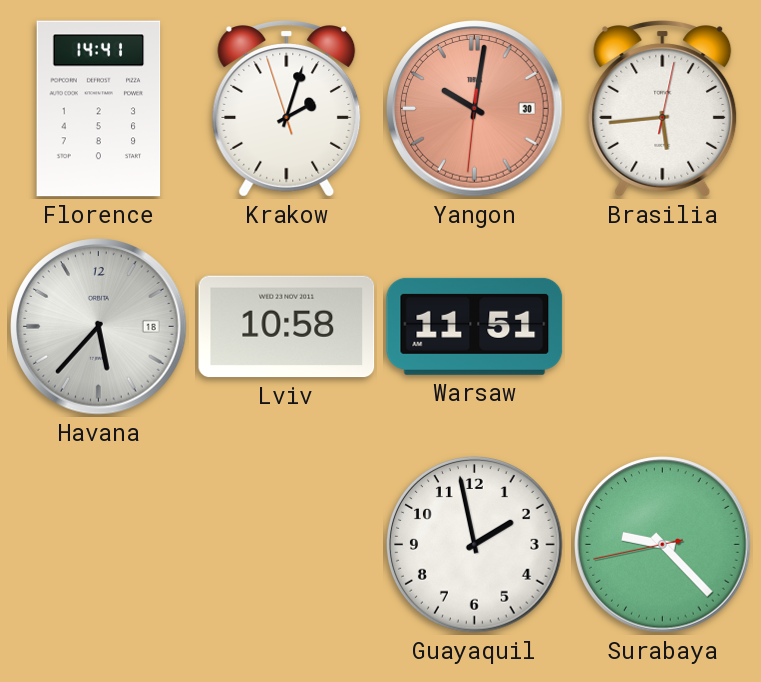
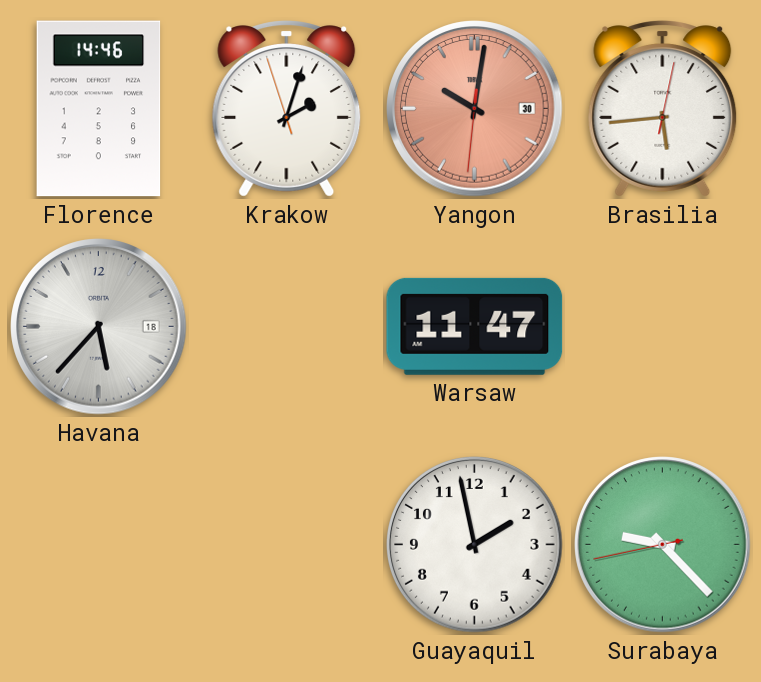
Florence: 14:41 -> 14:46
Lviv: 10:58 -> none
Warsaw: 11:51 -> 11:47
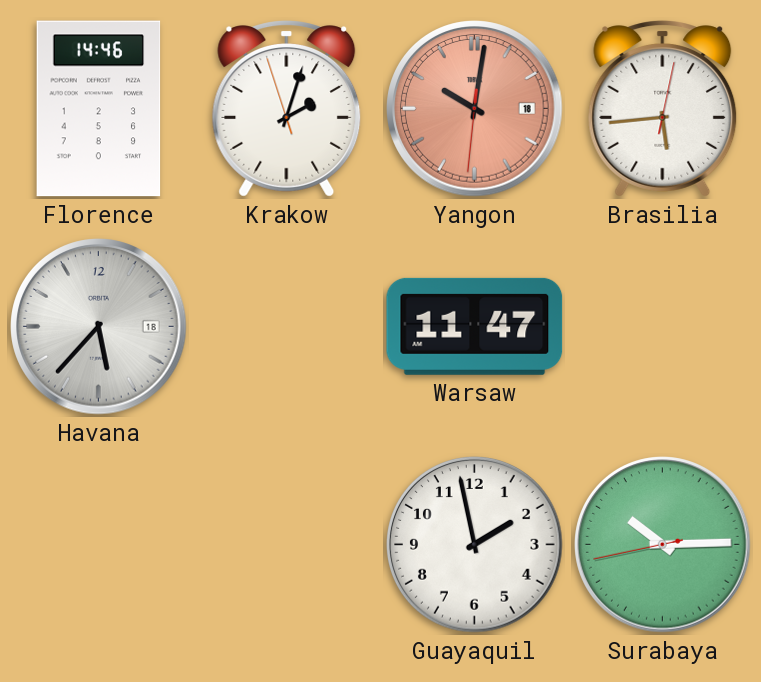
Yangon date: 30 -> 18
Surabaya: 9:22 -> 10:14
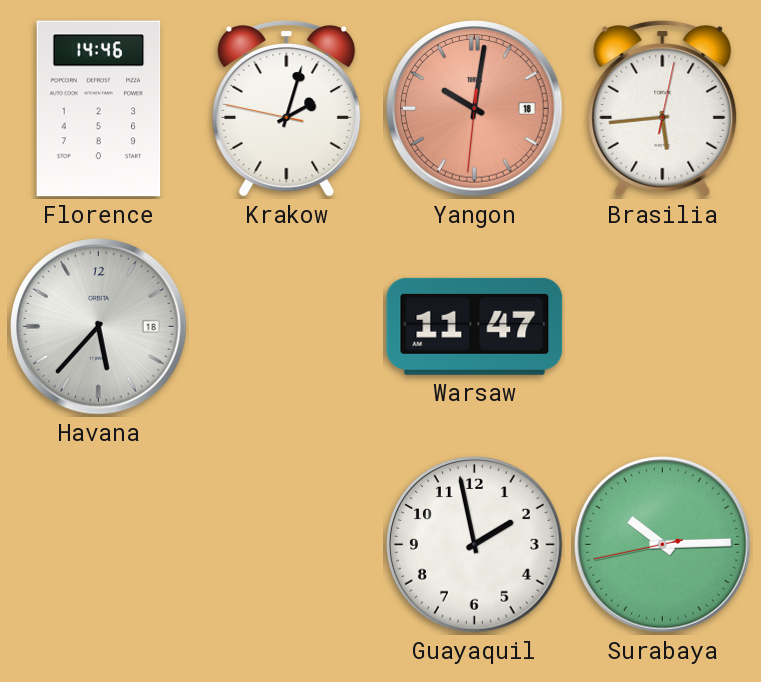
Krakow: 2:02:57 -> 2:02:47
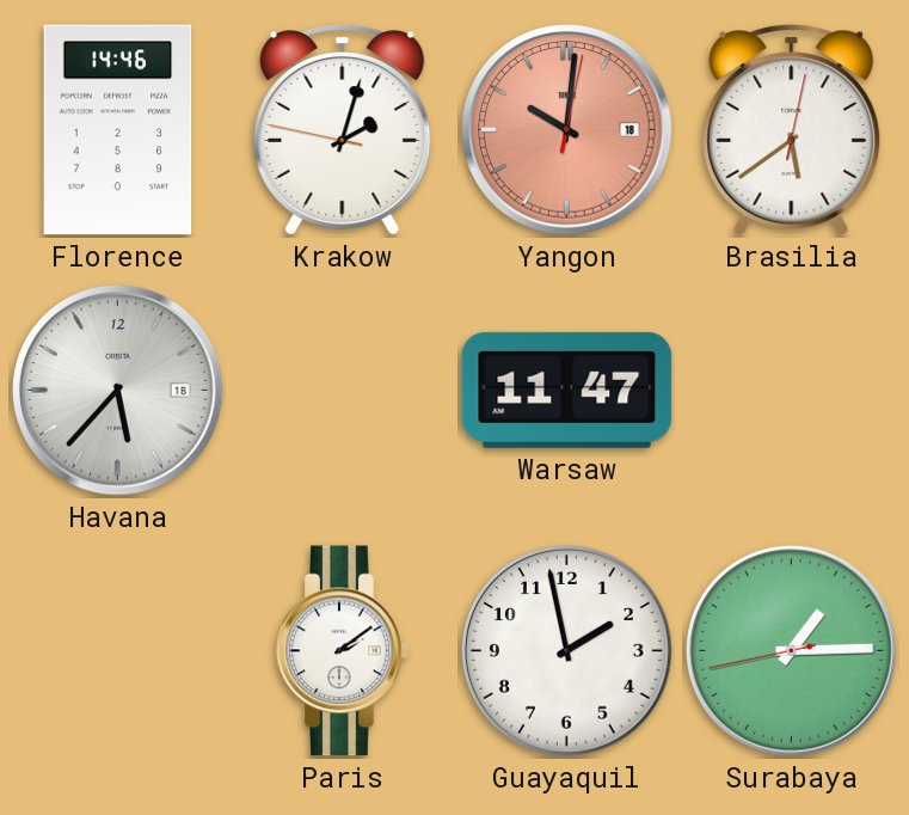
Yangon: 10:01:31 -> 10:01:02
Brasilia: 5:44 -> 5:39
Paris: none -> 2:09
Surabaya: 10:14 -> 1:14
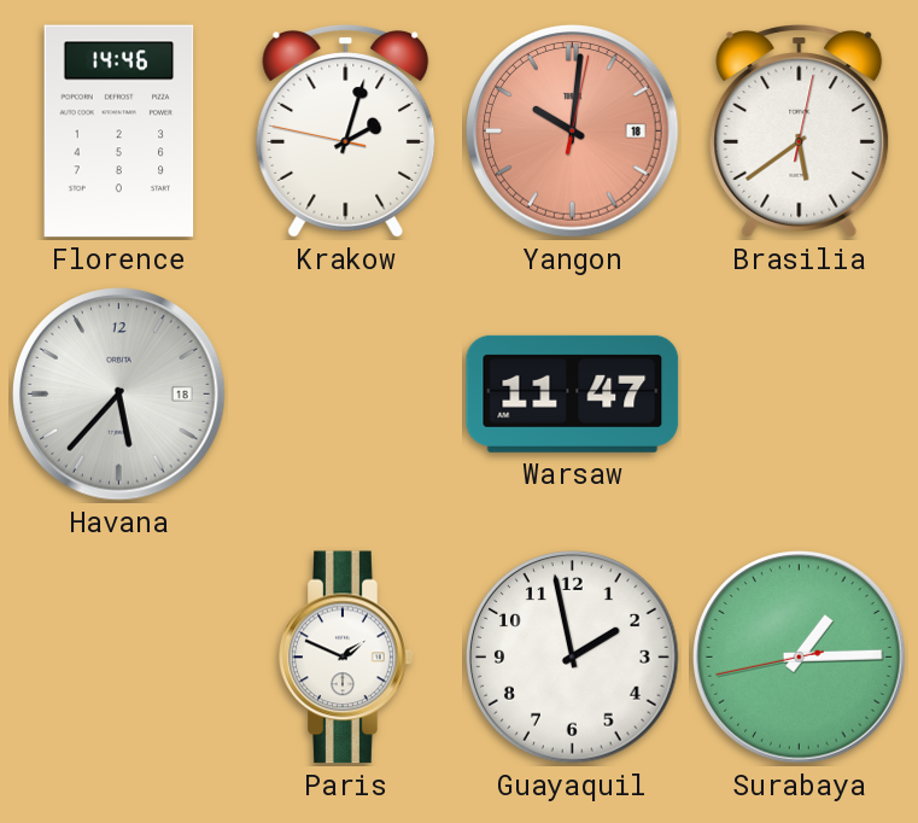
Paris: 2:09 -> 1:49
